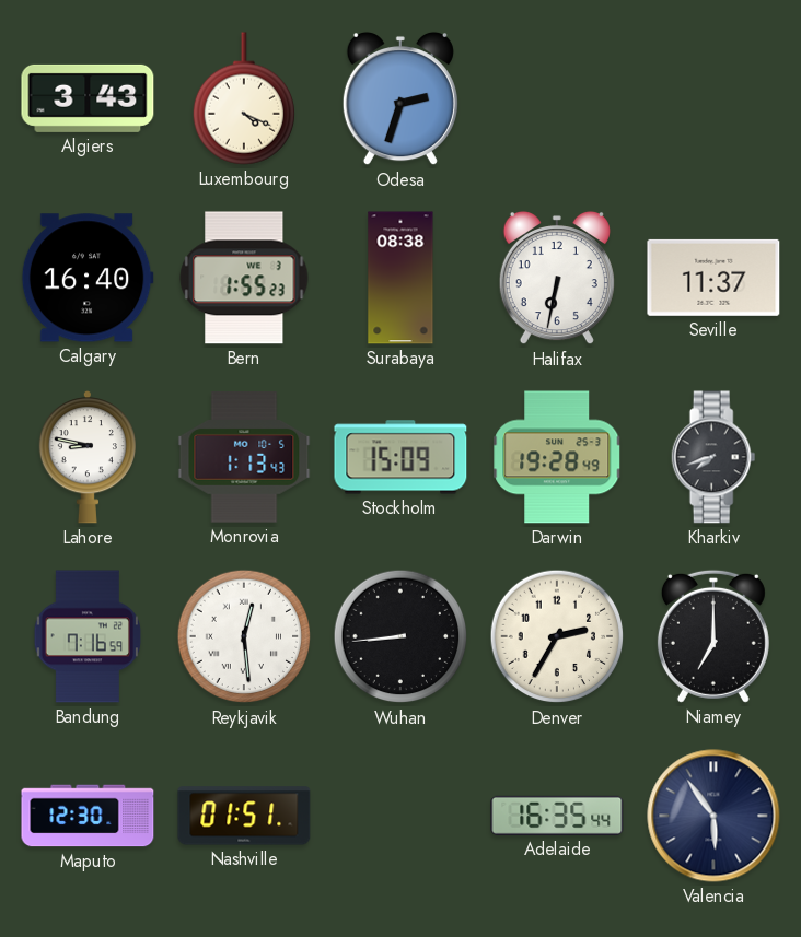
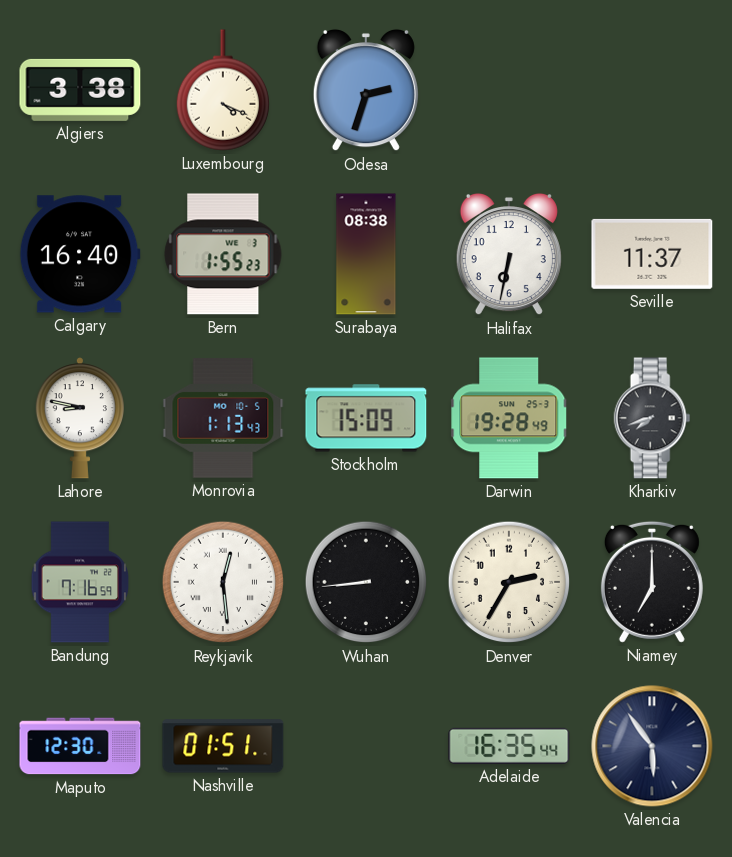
Algiers: 3:43 -> 3:38
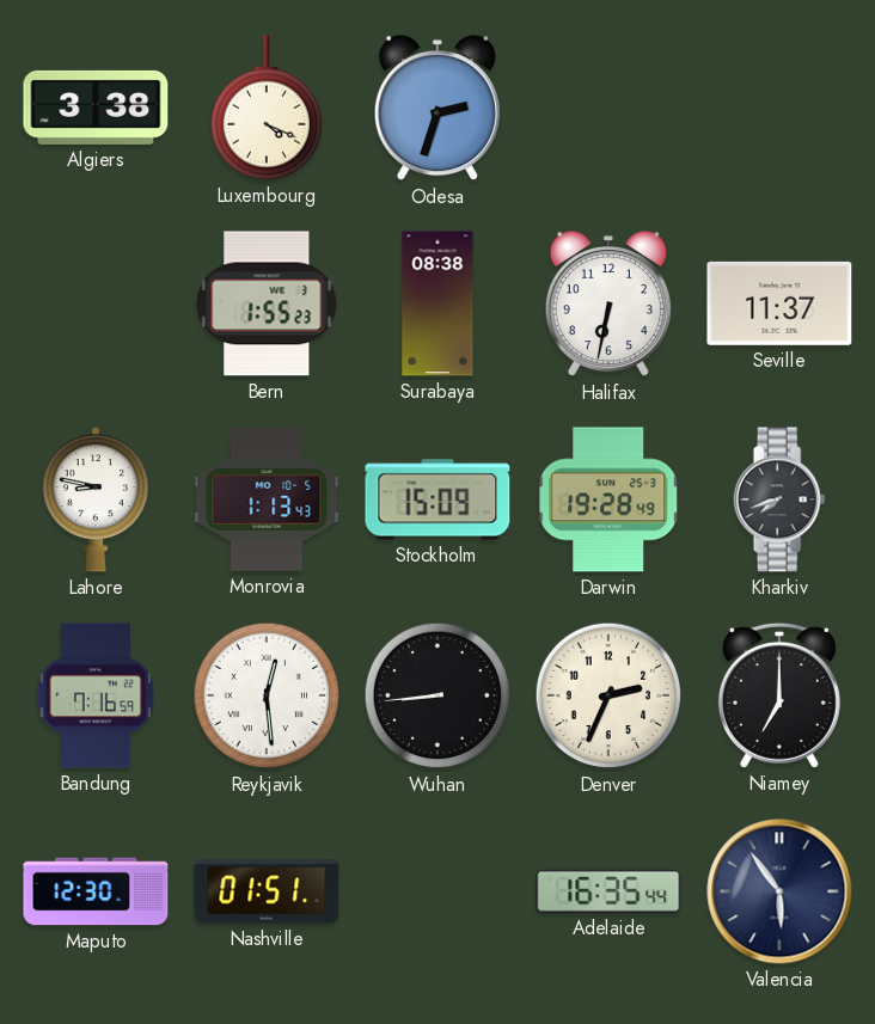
Calgary: 16:40 -> none
Denver: 2:35 -> 2:34
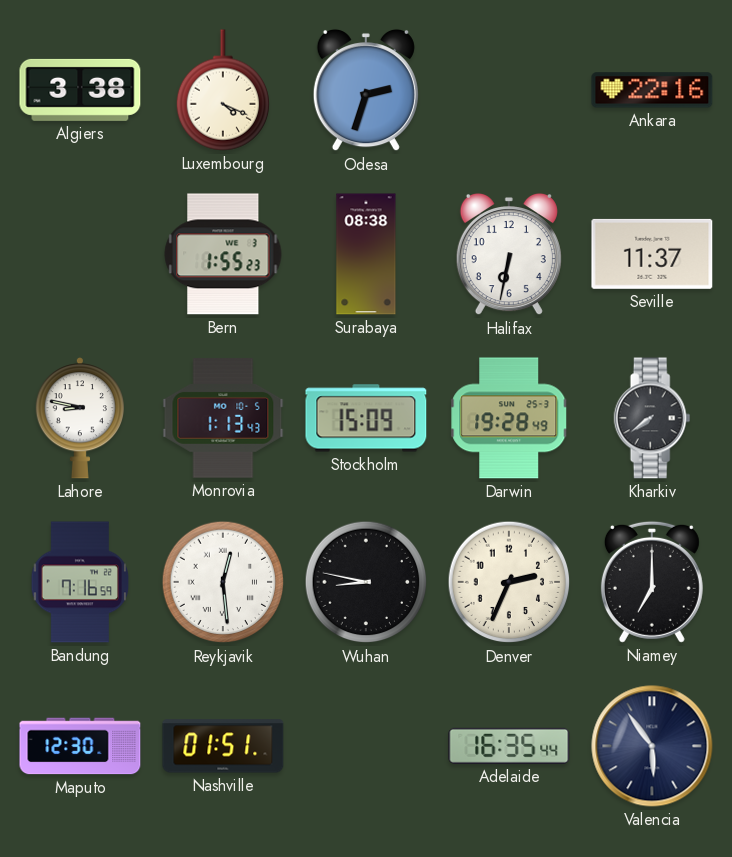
Ankara: none -> 22:16
Kharkiv: 7:42 -> 7:39
Wuhan: 8:44 -> 8:47
